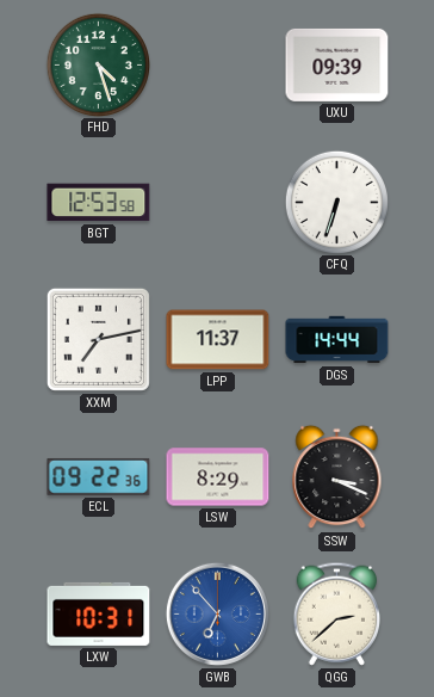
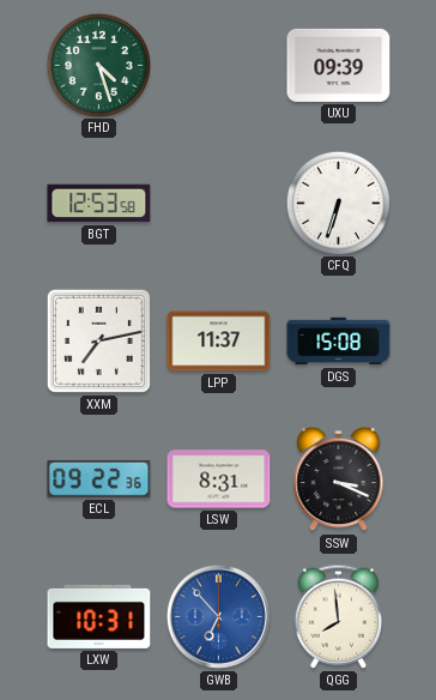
DGS: 14:44 -> 15:08
LSW: 8:29 -> 8:31
QGG: 2:38 -> 7:59
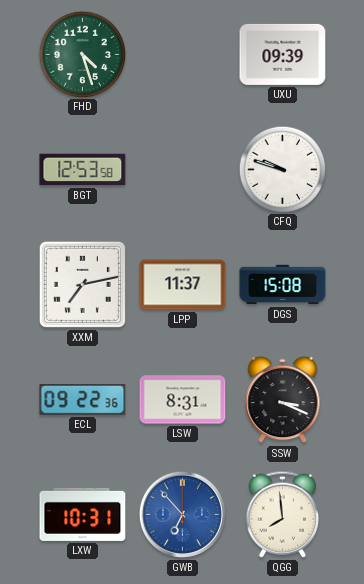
CFQ: 6:33 -> 9:48
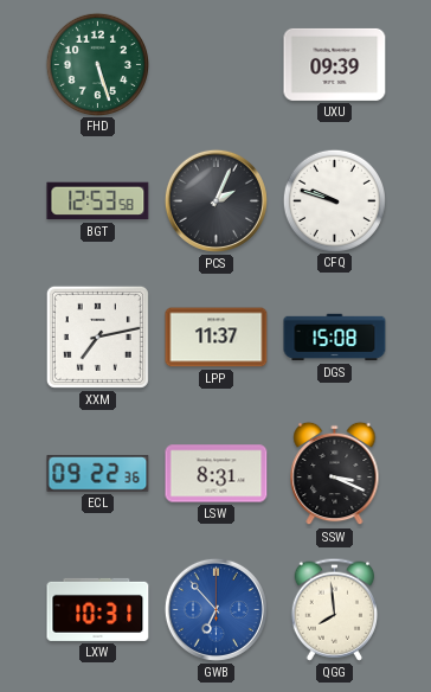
FHD: 4:27 -> 5:27
PCS: none -> 2:04
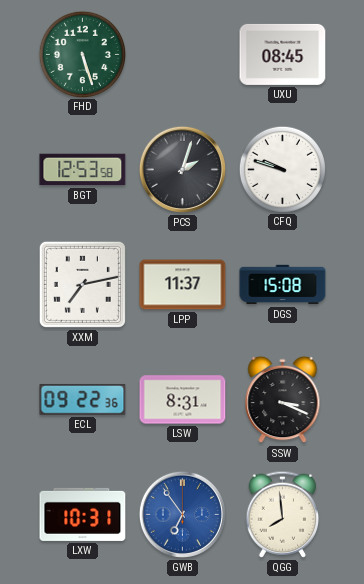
UXU: 09:39 -> 08:45
PCS: 2:04 -> 2:03
GWB: 6:53 -> 6:54
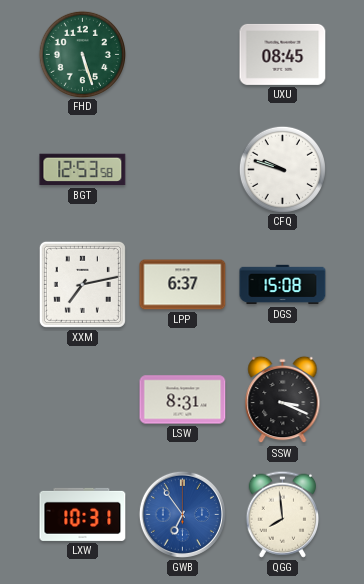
PCS: 2:03 -> none
LPP: 11:37 -> 6:37
ECL: 09:22 -> none
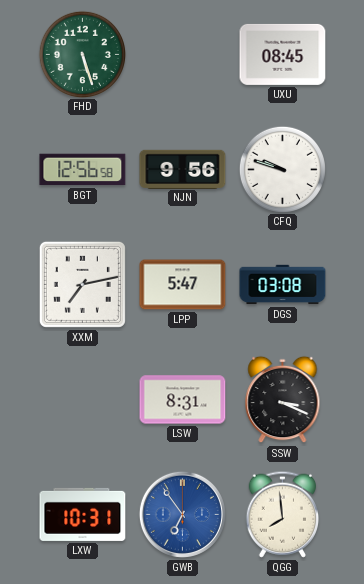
BGT: 12:53 -> 12:56
NJN: none -> 9:56
LPP: 6:37 -> 5:47
DGS: 15:08 -> 03:08
